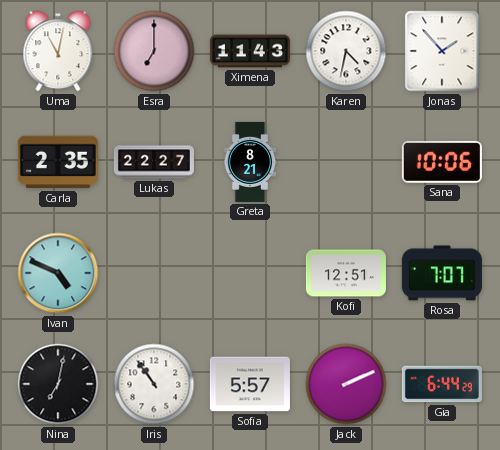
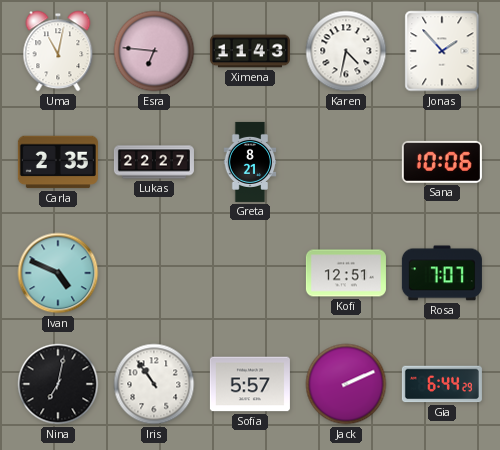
Esra: 7:00 -> 6:46
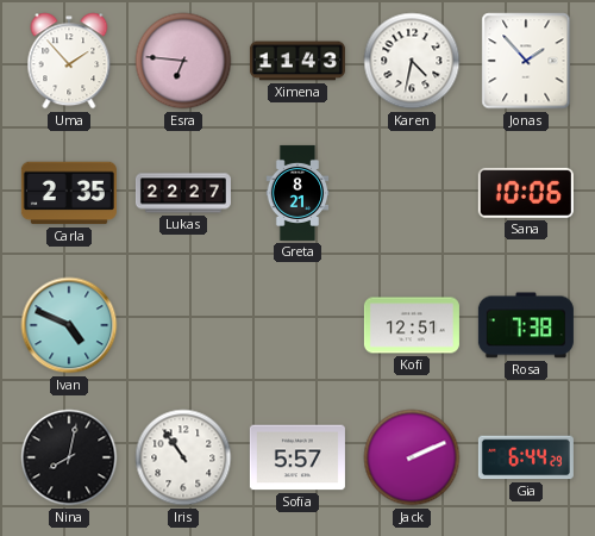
Uma: 11:02 -> 1:53
Rosa: 7:07 -> 7:38
Nina: 7:02 -> 8:02
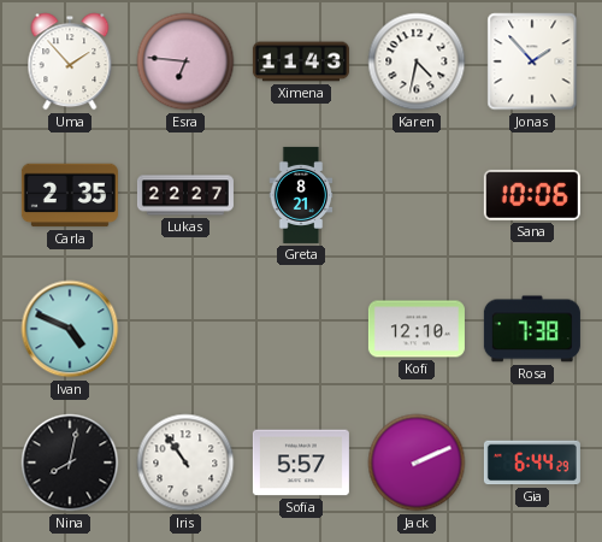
Kofi: 12:51 -> 12:10
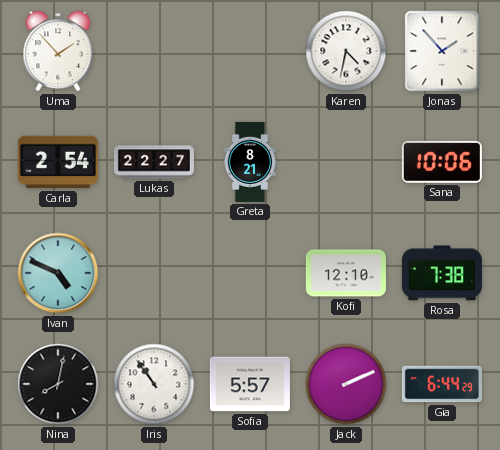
Esra: 6:46 -> none
Ximena: 11:43 -> none
Carla: 2:35 -> 2:54
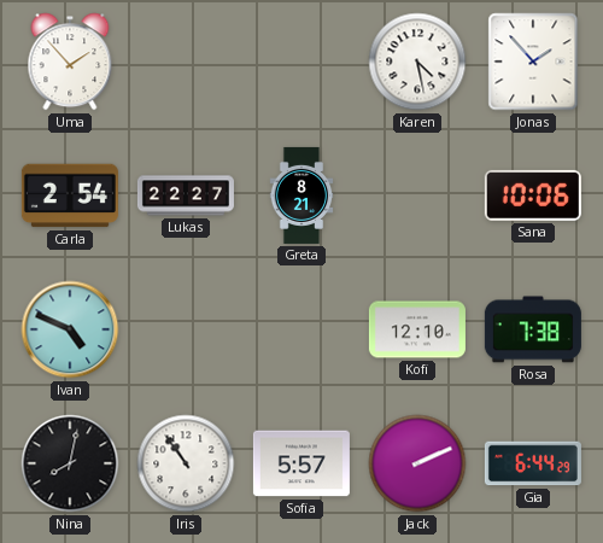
Karen: 4:32 -> 4:28
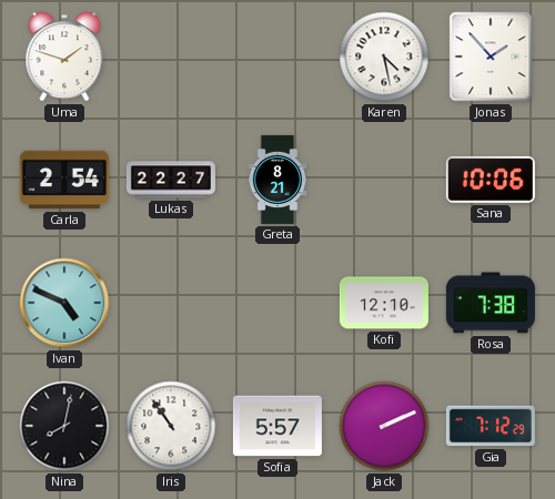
Uma: 1:53 -> 1:48
Gia: 6:44 -> 7:12
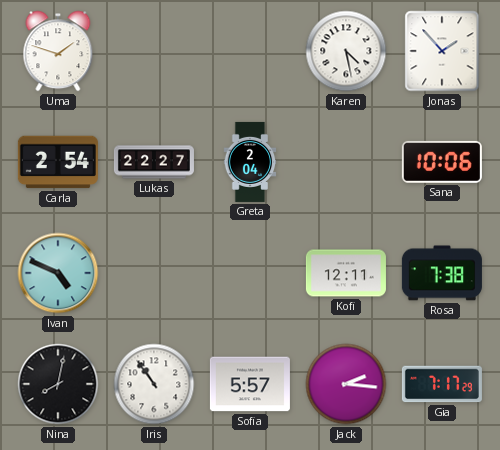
Greta: 8:21 -> 2:04
Kofi: 12:10 -> 12:11
Jack: 2:11 -> 2:16
Gia: 7:12 -> 7:17
